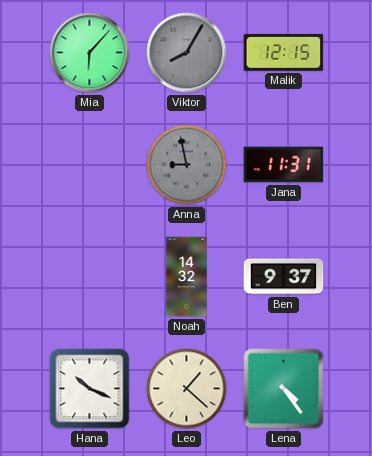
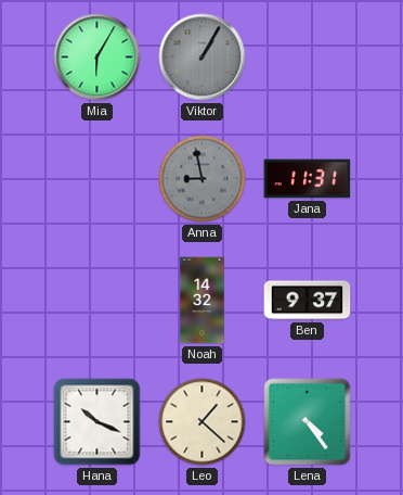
Mia: 6:07 -> 6:05
Viktor: 8:05 -> 1:05
Malik: 12:15 -> none
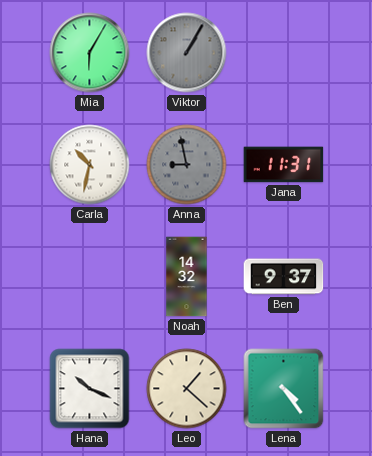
Carla: none -> 10:32
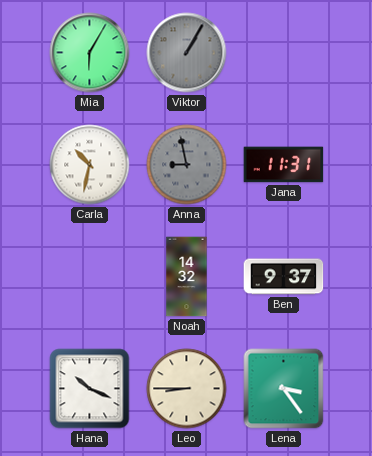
Leo: 1:22 -> 8:45
Lena: 4:24 -> 3:24
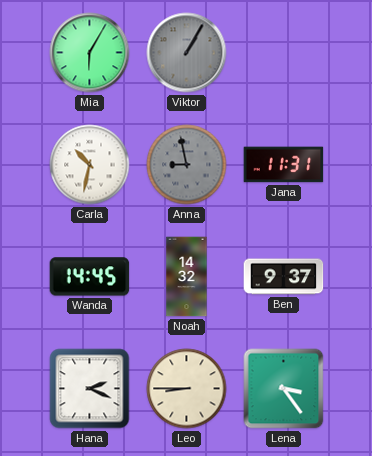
Wanda: none -> 14:45
Hana: 10:19 -> 2:19
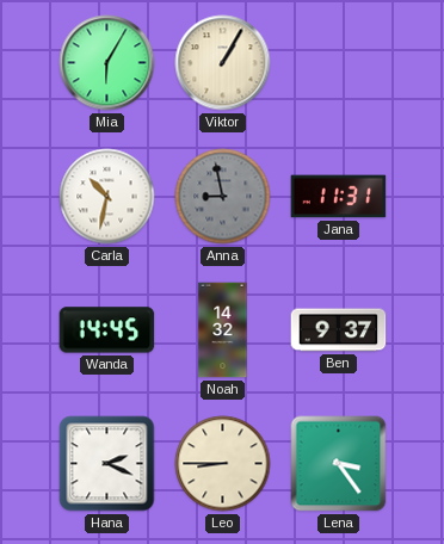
Viktor dial: grey -> cream
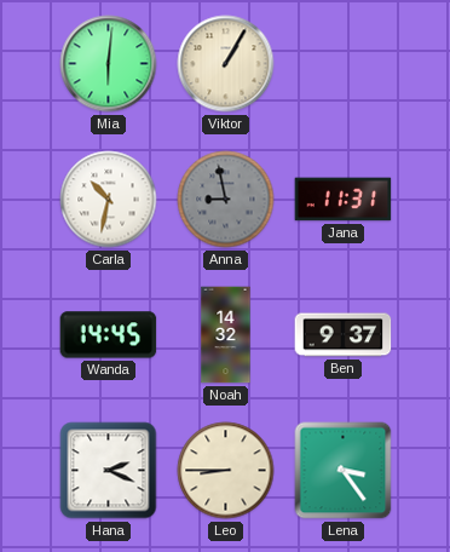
Mia: 6:05 -> 6:01
